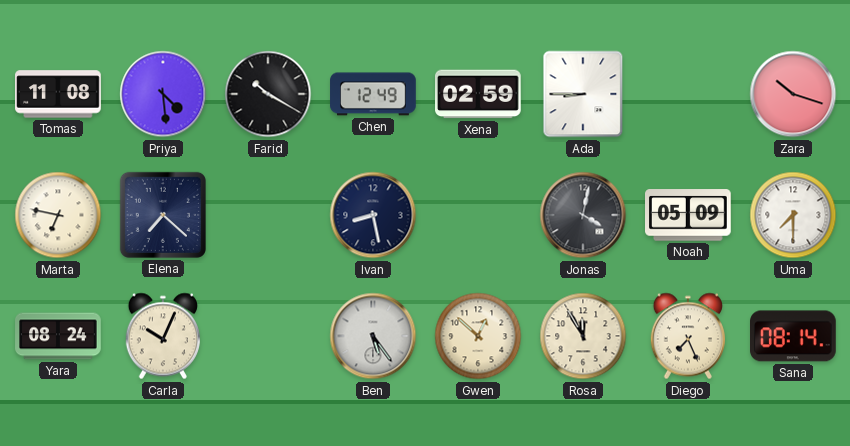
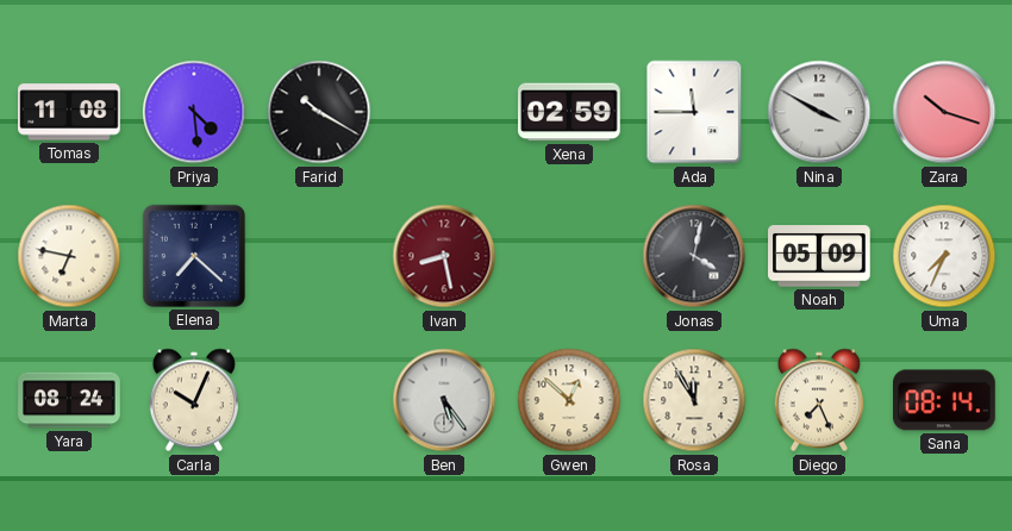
Chen: 12:49 -> none
Ada: 8:45 -> 11:45
Nina: none -> 3:50
Ivan dial: navy -> burgundy
Uma: 7:30 -> 7:34
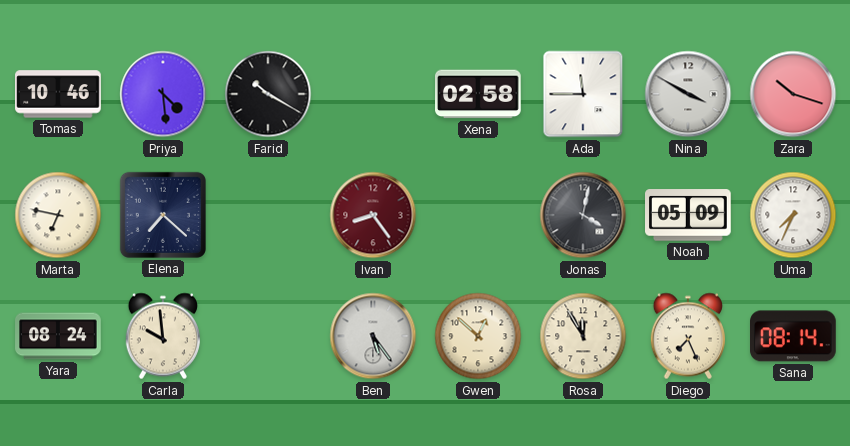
Tomas: 11:08 -> 10:46
Xena: 02:59 -> 02:58
Ivan: 8:28 -> 8:24
Carla: 10:04 -> 9:59
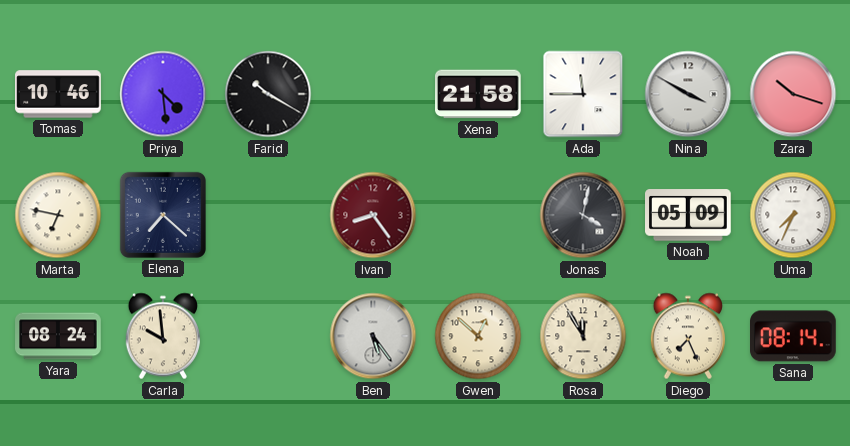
Xena: 02:58 -> 21:58
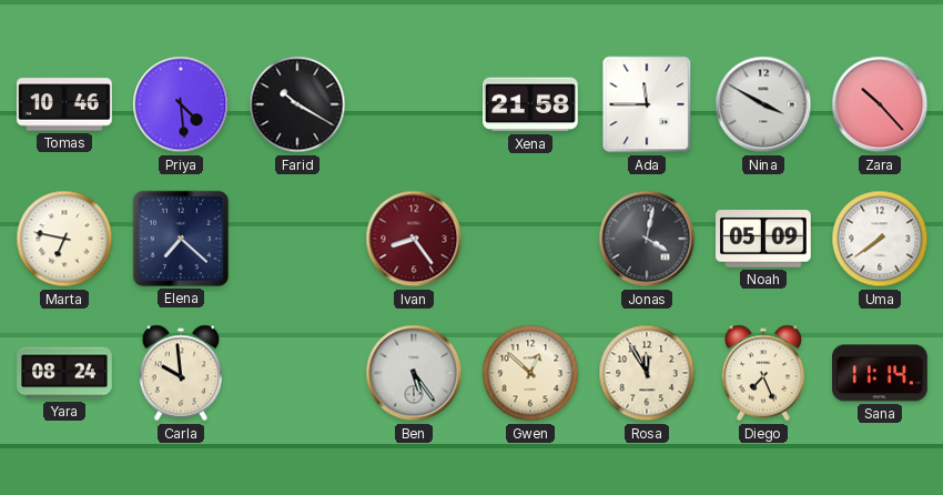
Zara: 10:18 -> 10:23
Uma: 7:34 -> 7:39
Sana: 08:14 -> 11:14
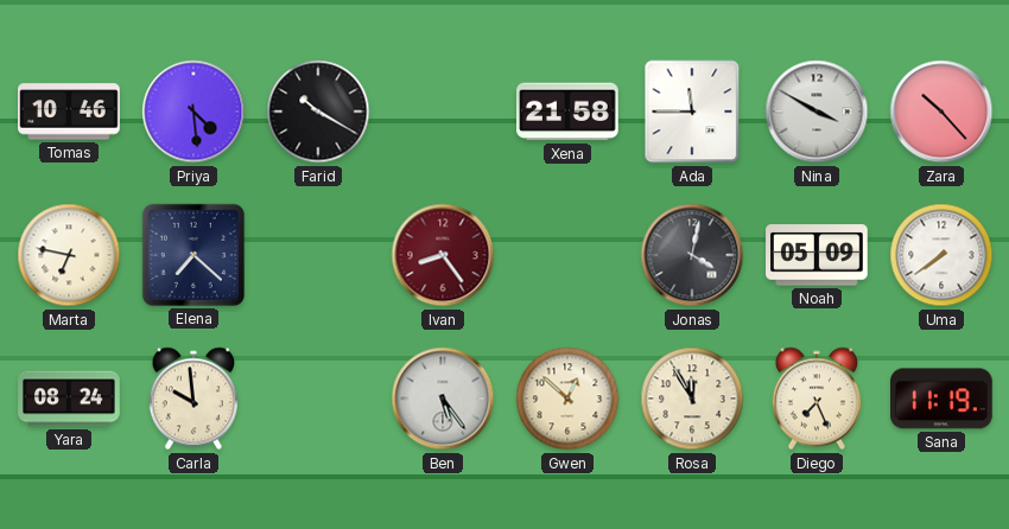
Sana: 11:14 -> 11:19
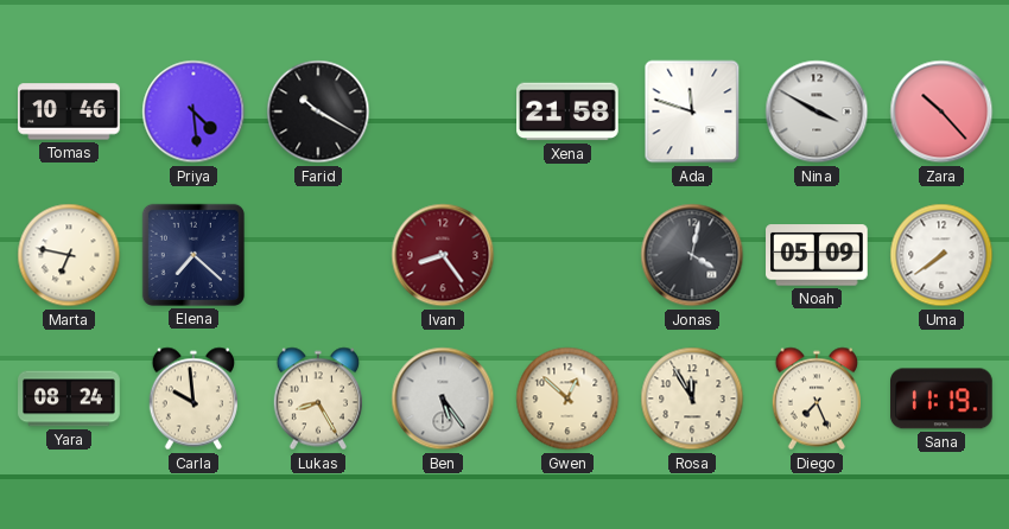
Ada: 11:45 -> 11:48
Lukas: none -> 8:25
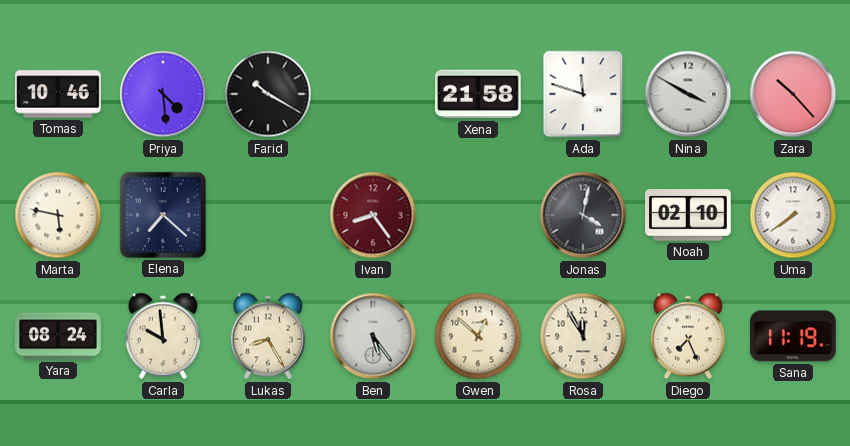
Marta: 6:47 -> 5:47
Noah: 05:09 -> 02:10
